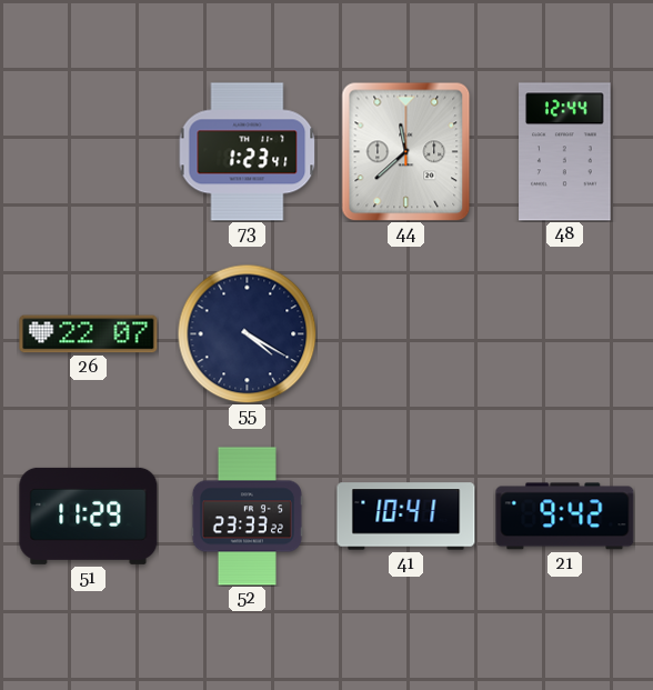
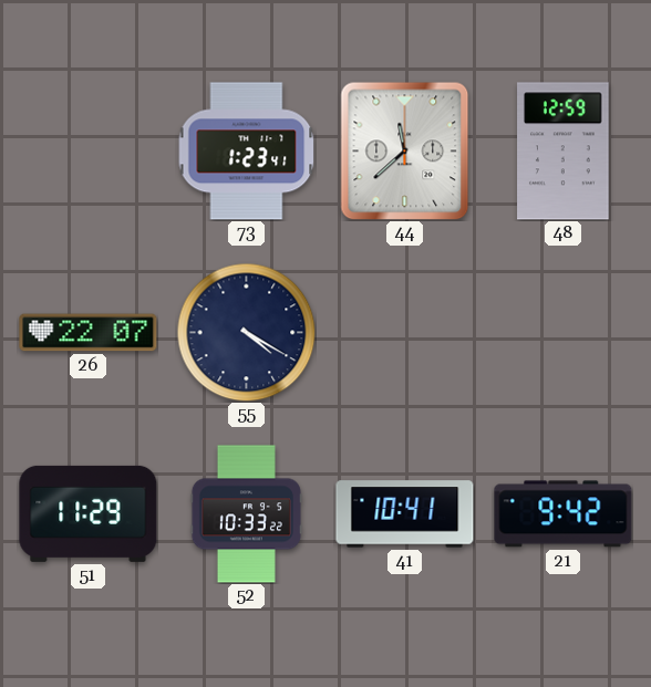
48: 12:44 -> 12:59
52: 23:33 -> 10:33
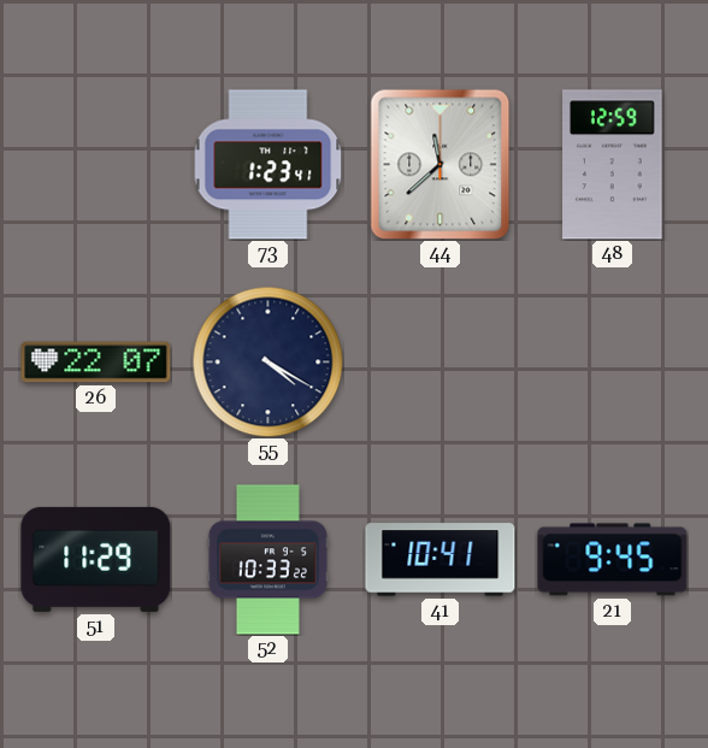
21: 9:42 -> 9:45
